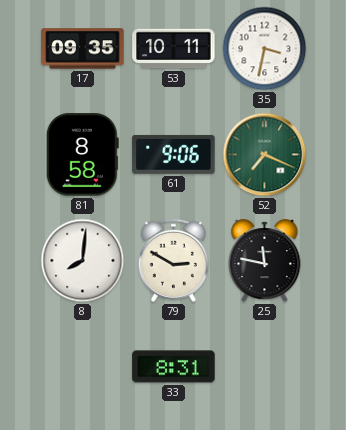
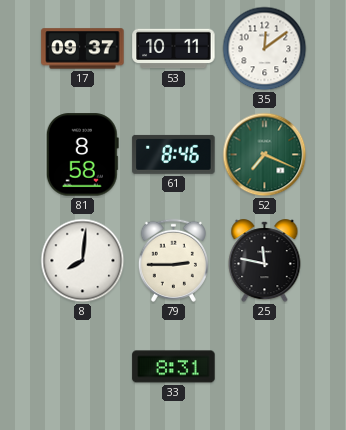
17: 09:35 -> 09:37
35: 3:32 -> 12:09
61: 9:06 -> 8:46
79: 2:50 -> 2:45
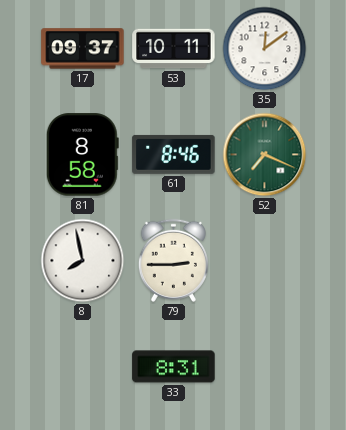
8: 8:01 -> 7:58
25: 11:47 -> none
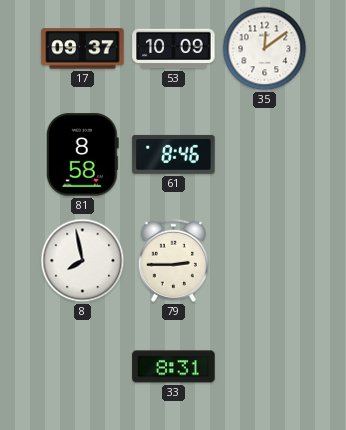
53: 10:11 -> 10:09
52: 7:19 -> none
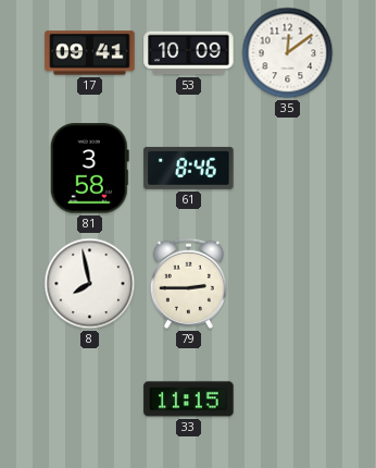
17: 09:37 -> 09:41
81: 8:58 -> 3:58
33: 8:31 -> 11:15
